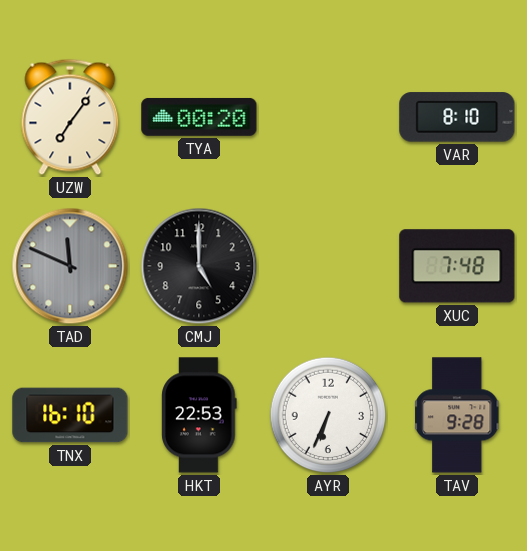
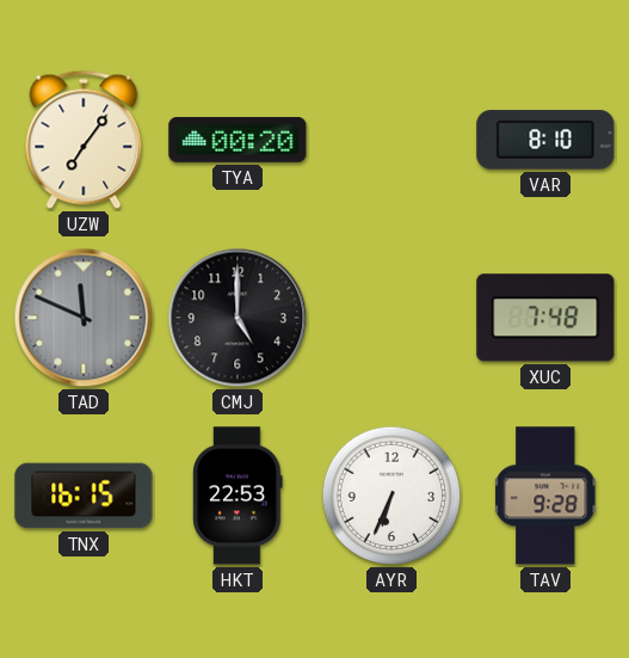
TNX: 16:10 -> 16:15
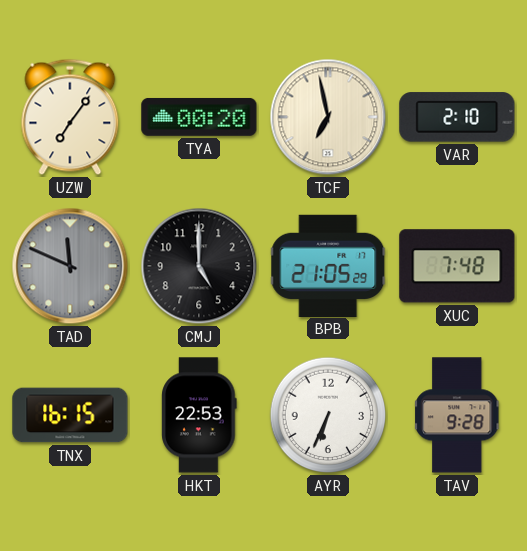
TCF: none -> 6:58
VAR: 8:10 -> 2:10
BPB: none -> 21:05
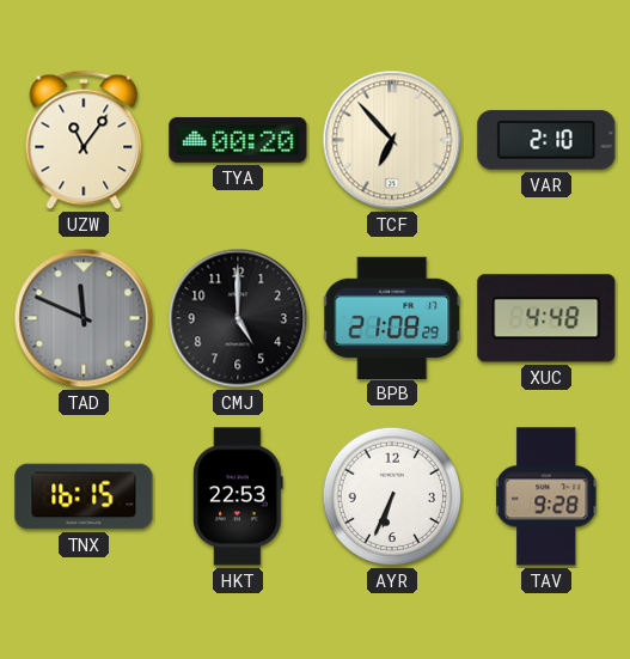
UZW: 7:06 -> 11:06
TCF: 6:58 -> 6:53
BPB: 21:05 -> 21:08
XUC: 7:48 -> 4:48
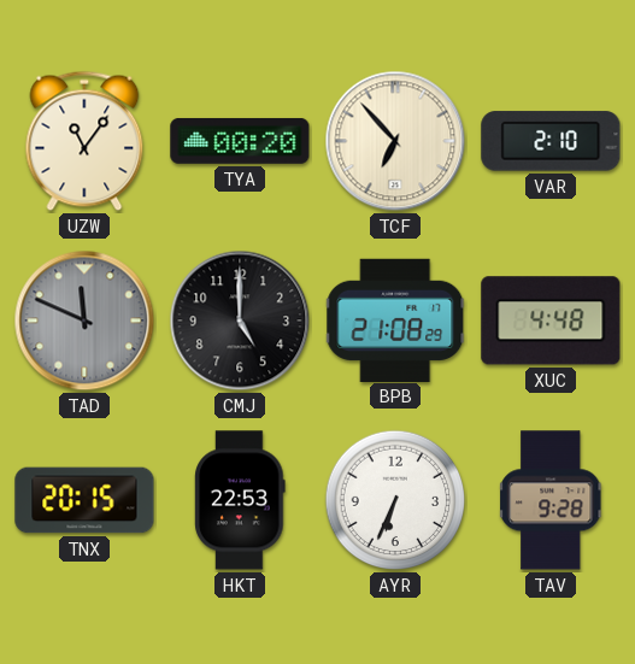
TNX: 16:15 -> 20:15
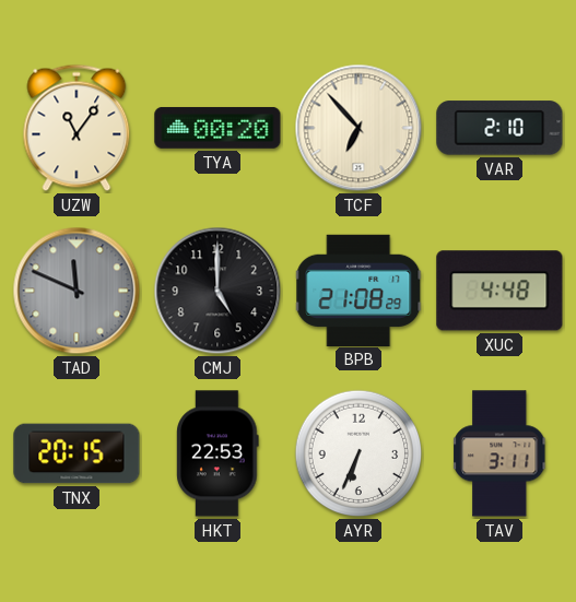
TAV: 9:28 -> 3:11
